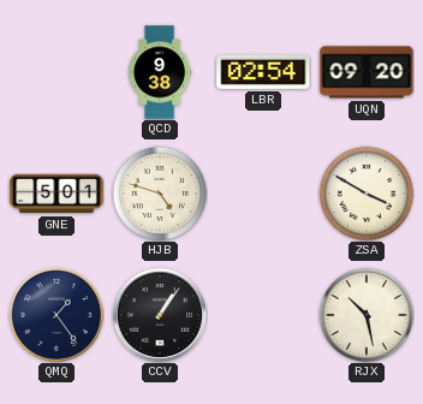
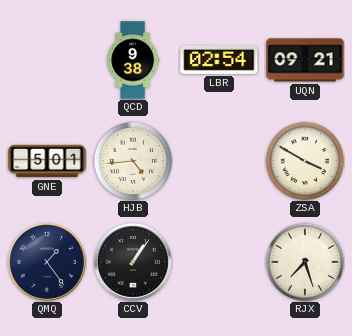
UQN: 09:20 -> 09:21
HJB: 4:48 -> 4:44
RJX: 10:28 -> 7:27
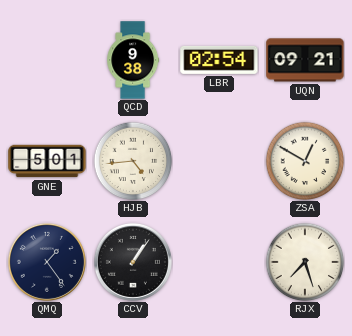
ZSA: 3:50 -> 12:50
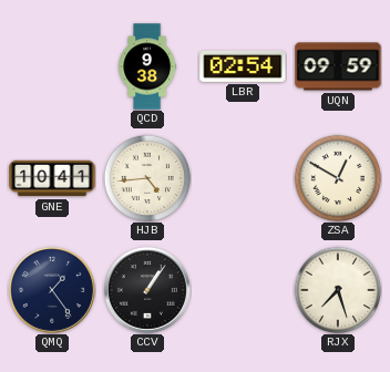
UQN: 09:21 -> 09:59
GNE: 5:01 -> 10:41
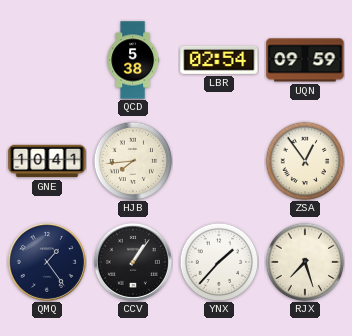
QCD: 9:38 -> 5:38
HJB: 4:44 -> 7:44
ZSA: 12:50 -> 12:54
YNX: none -> 1:37
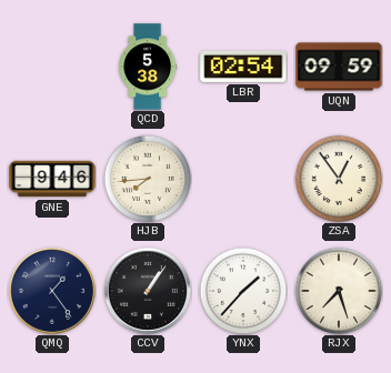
GNE: 10:41 -> 9:46
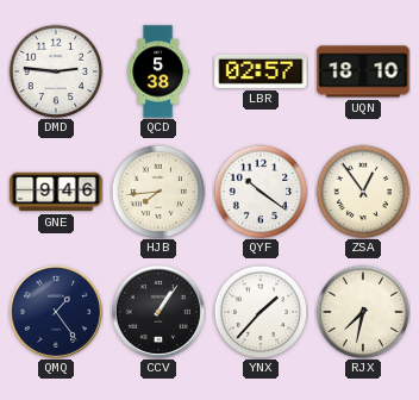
DMD: none -> 2:46
LBR: 02:54 -> 02:57
UQN: 09:59 -> 18:10
QYF: none -> 10:21
RJX: 7:27 -> 7:32
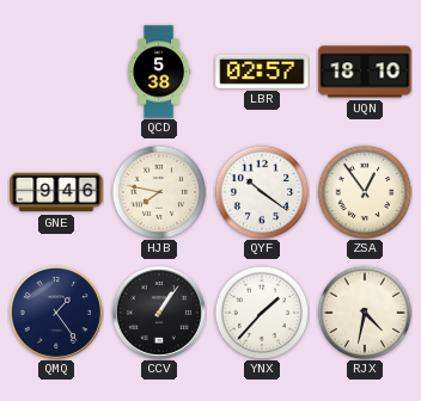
DMD: 2:46 -> none
HJB: 7:44 -> 7:47
RJX: 7:32 -> 4:32
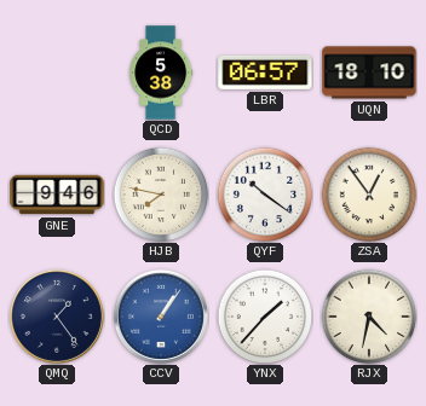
LBR: 02:57 -> 06:57
CCV dial: black -> blue
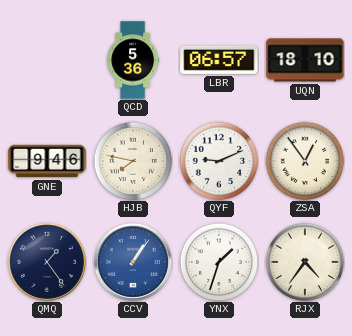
QCD: 5:38 -> 5:36
QYF: 10:21 -> 9:11
YNX: 1:37 -> 1:33
RJX: 4:32 -> 4:36
